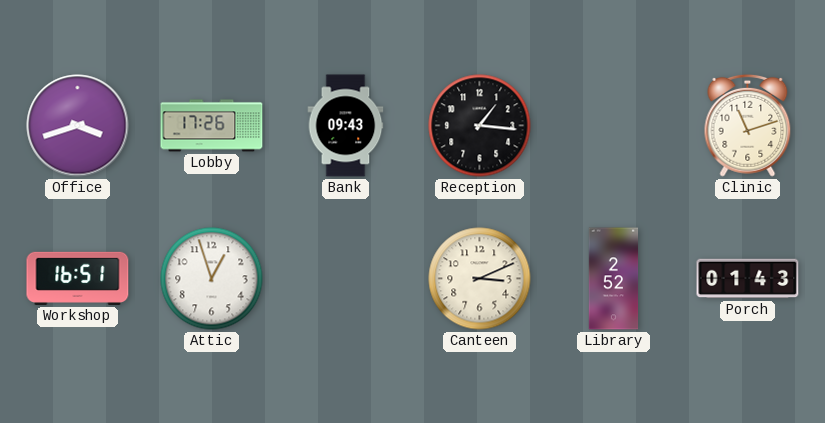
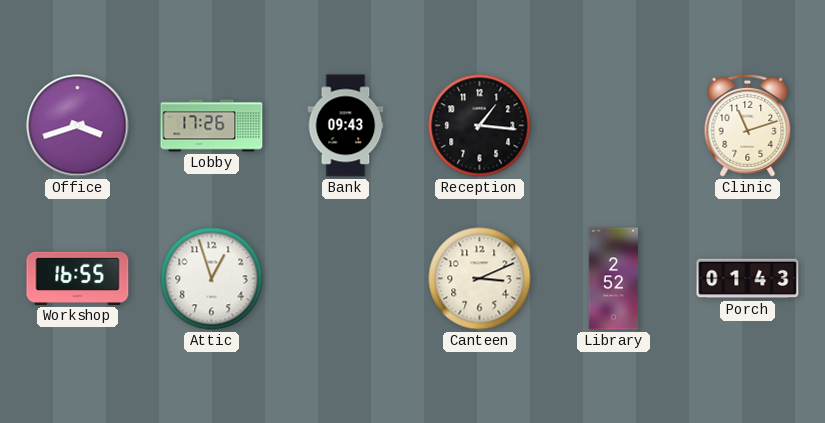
Workshop: 16:51 -> 16:55
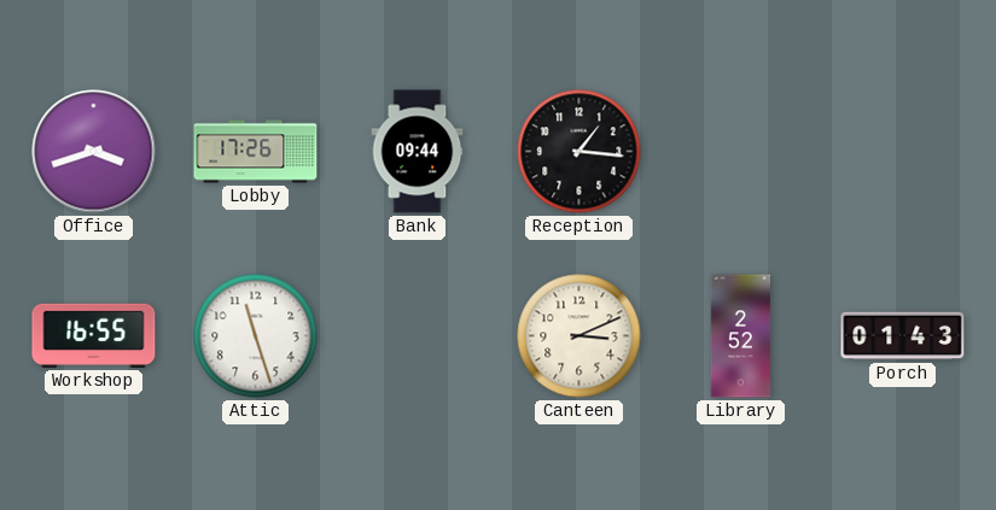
Bank: 09:43 -> 09:44
Clinic: 11:12 -> none
Attic: 12:57 -> 11:27
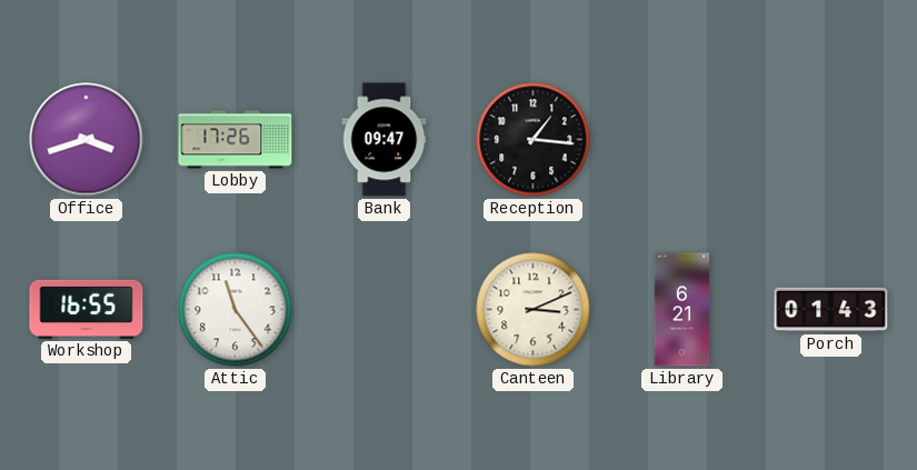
Bank: 09:44 -> 09:47
Attic: 11:27 -> 11:24
Library: 2:52 -> 6:21
